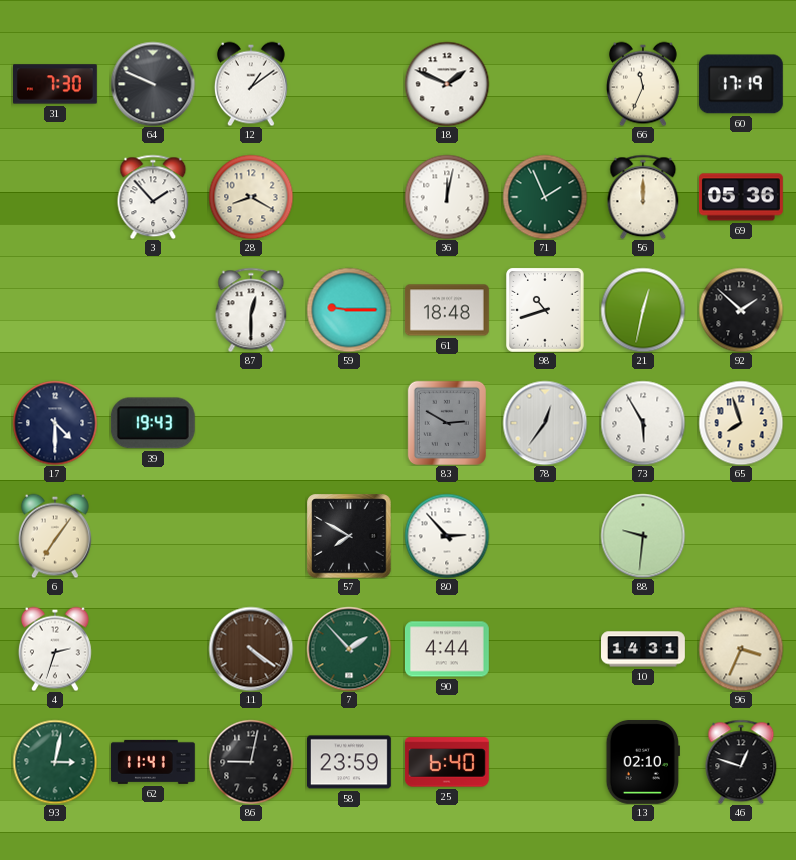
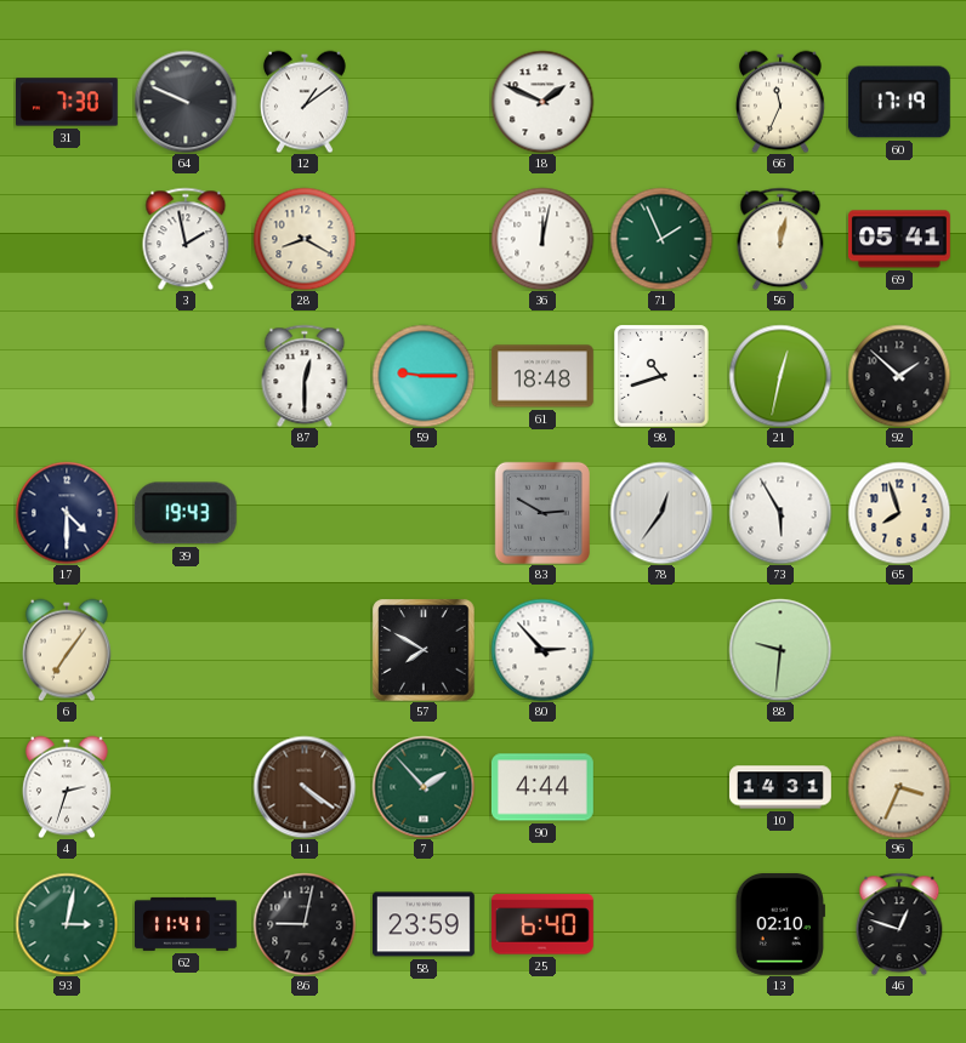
3: 1:53 -> 1:58
56: 12:00 -> 12:02
69: 05:36 -> 05:41
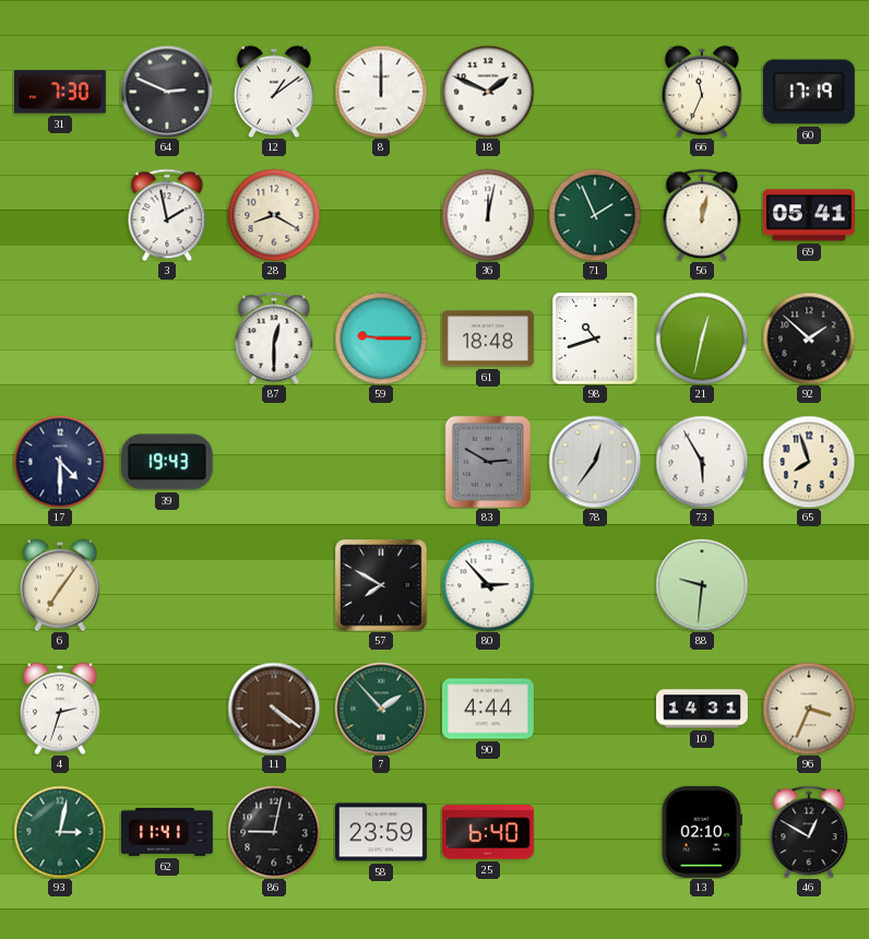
64: 9:49 -> 2:49
8: none -> 12:00
46: 12:48 -> 12:50
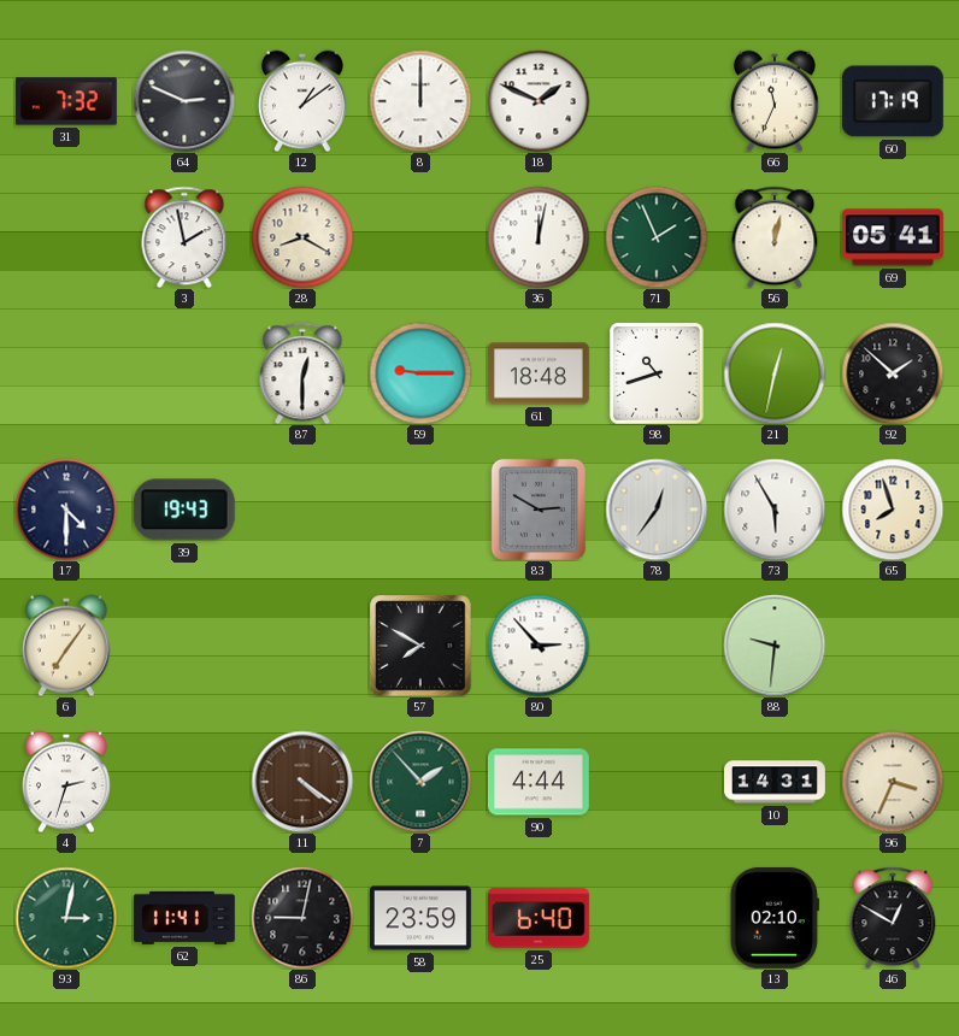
31: 7:30 -> 7:32
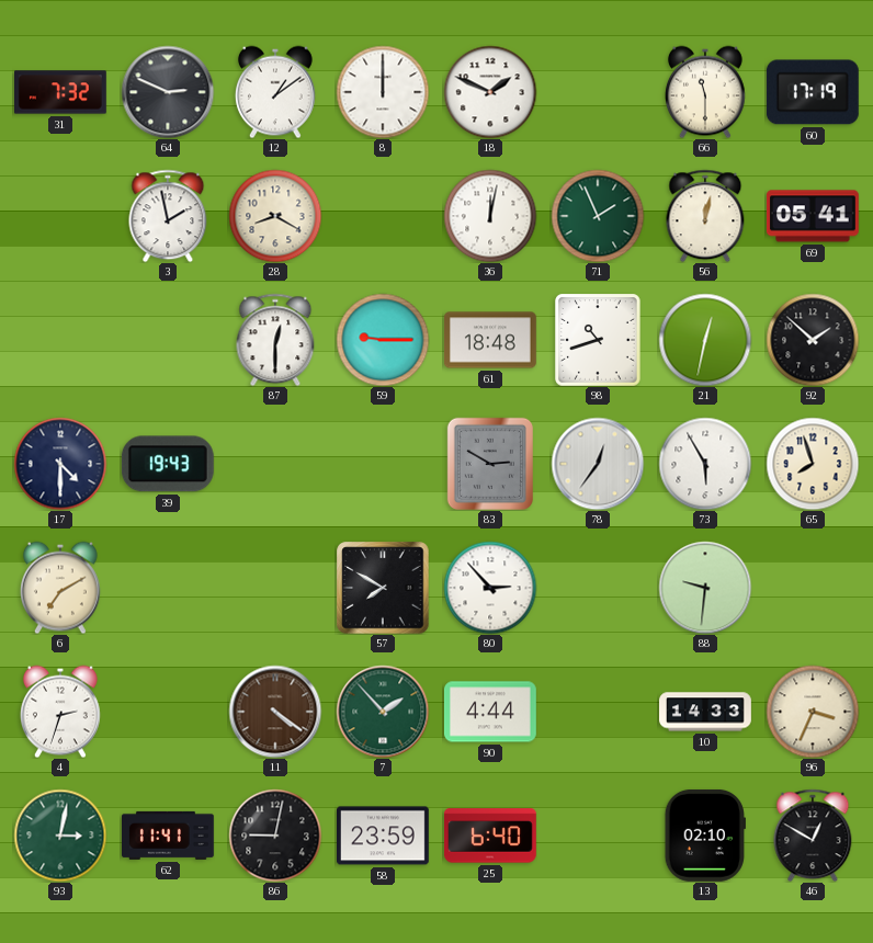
66: 11:34 -> 11:30
6: 7:06 -> 7:10
10: 14:31 -> 14:33
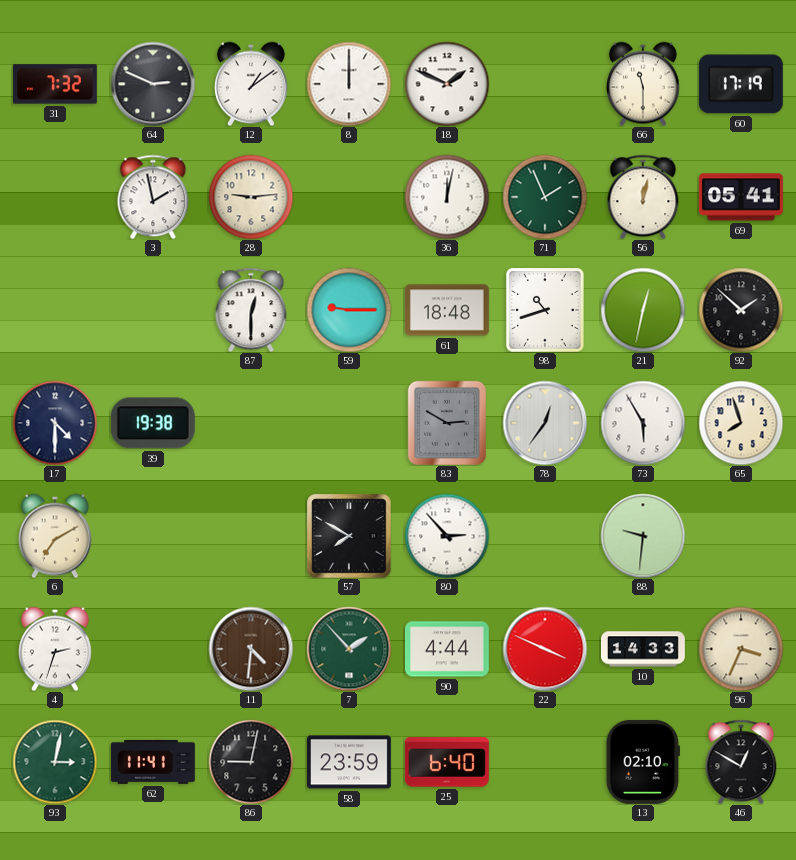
28: 8:20 -> 9:14
39: 19:43 -> 19:38
11: 4:21 -> 4:31
22: none -> 3:49
